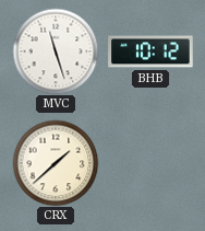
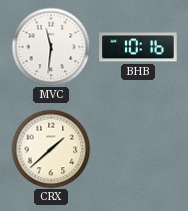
MVC: 11:27 -> 11:31
BHB: 10:12 -> 10:16
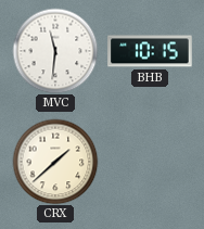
BHB: 10:16 -> 10:15
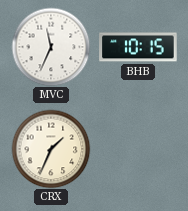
MVC: 11:31 -> 11:34
CRX: 1:38 -> 1:34
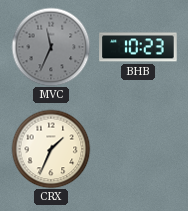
MVC dial: white -> grey
BHB: 10:15 -> 10:23
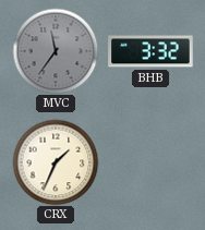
MVC: 11:34 -> 11:36
BHB: 10:23 -> 3:32
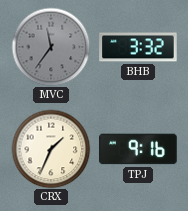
TPJ: none -> 9:16
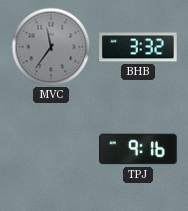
CRX: 1:34 -> none
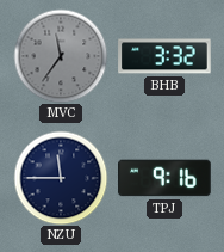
NZU: none -> 11:45
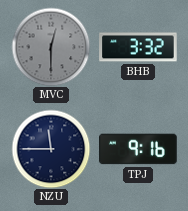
MVC: 11:36 -> 12:30
